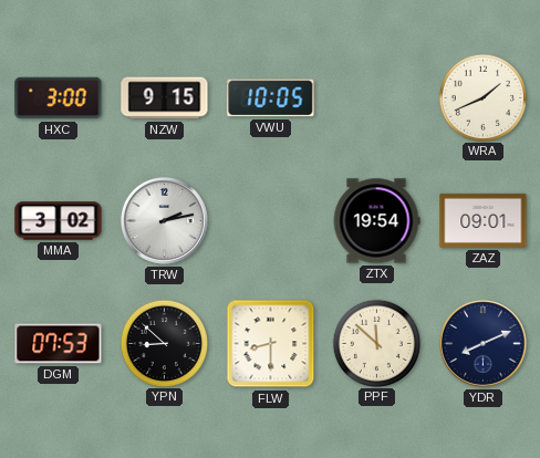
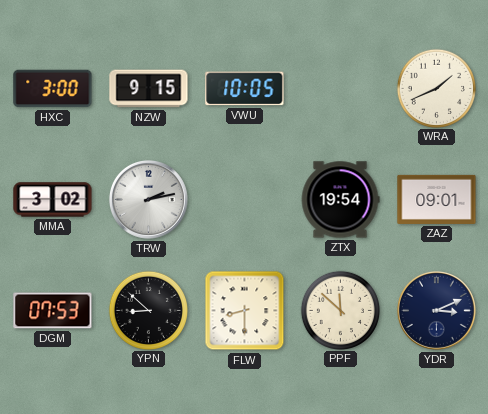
YDR: 8:11 -> 3:11
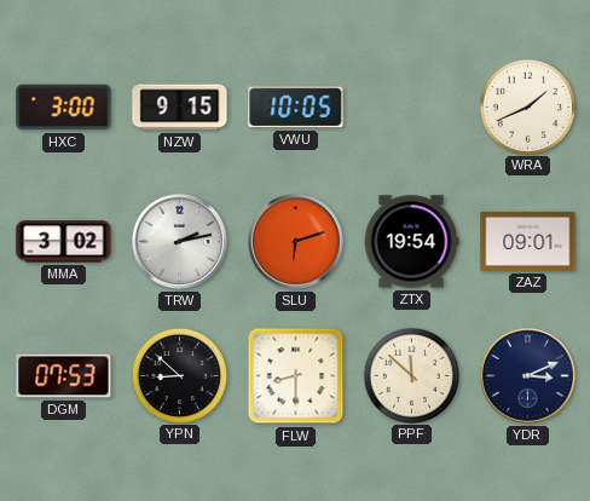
SLU: none -> 6:12
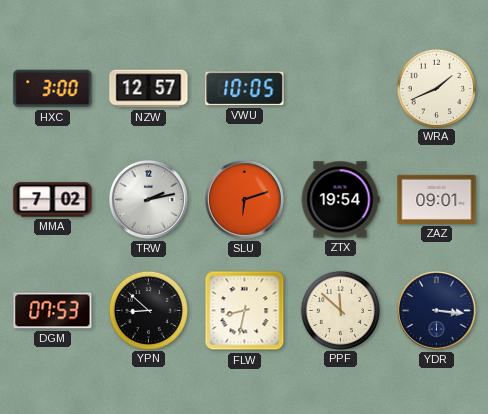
NZW: 9:15 -> 12:57
MMA: 3:02 -> 7:02
FLW: 8:30 -> 8:32
YDR: 3:11 -> 3:16
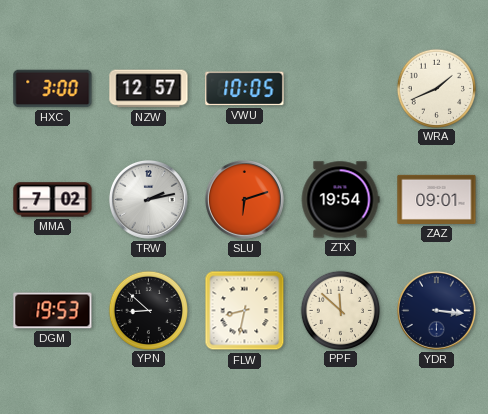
DGM: 07:53 -> 19:53
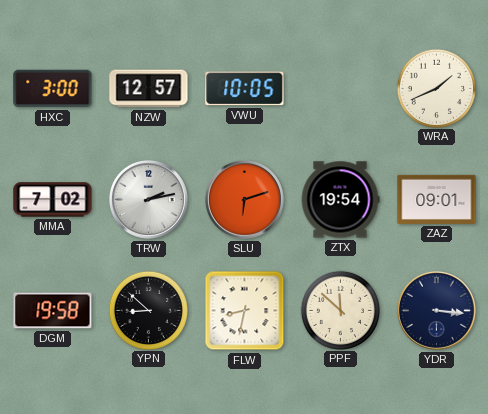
DGM: 19:53 -> 19:58
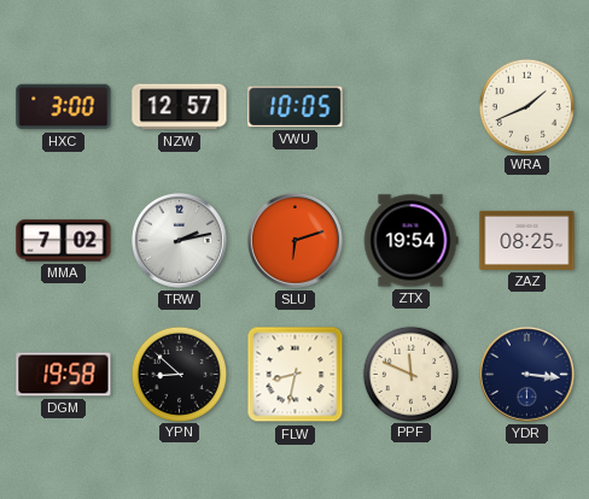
ZAZ: 09:01 -> 08:25
PPF: 11:52 -> 11:49
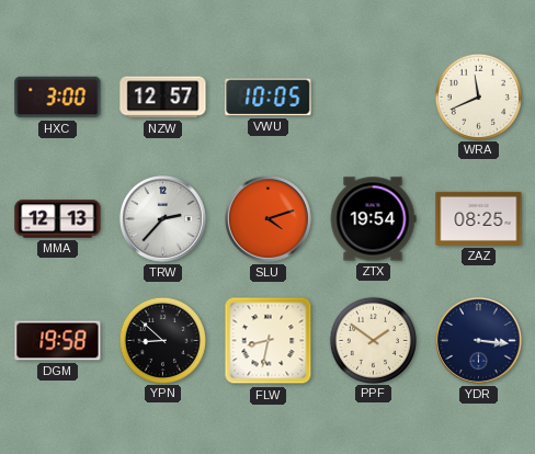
WRA: 1:41 -> 11:41
MMA: 7:02 -> 12:13
TRW: 2:13 -> 2:37
SLU: 6:12 -> 4:12
PPF: 11:49 -> 1:51
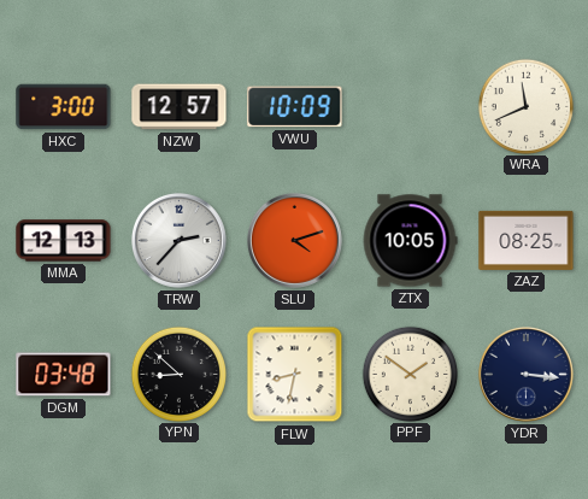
VWU: 10:05 -> 10:09
ZTX: 19:54 -> 10:05
DGM: 19:58 -> 03:48
